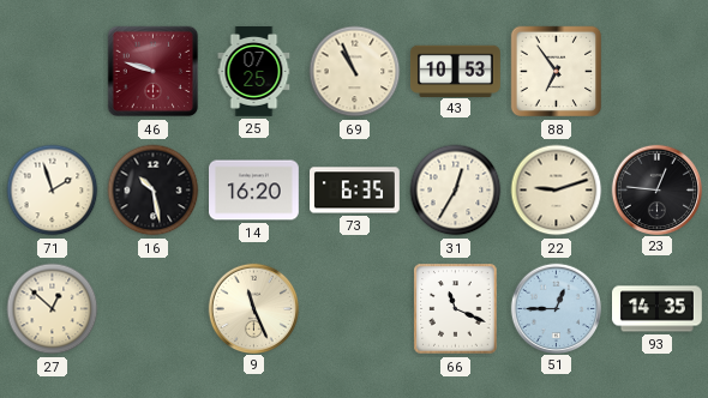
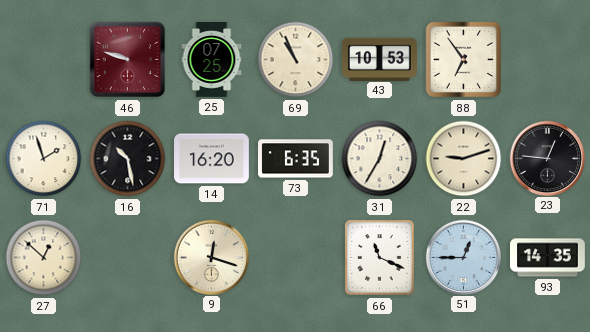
9: 11:26 -> 12:18
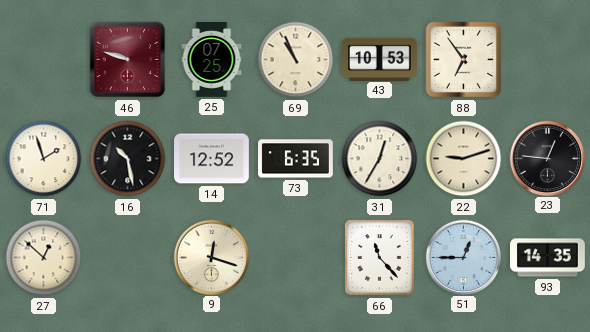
14: 16:20 -> 12:52
66: 11:19 -> 11:23
